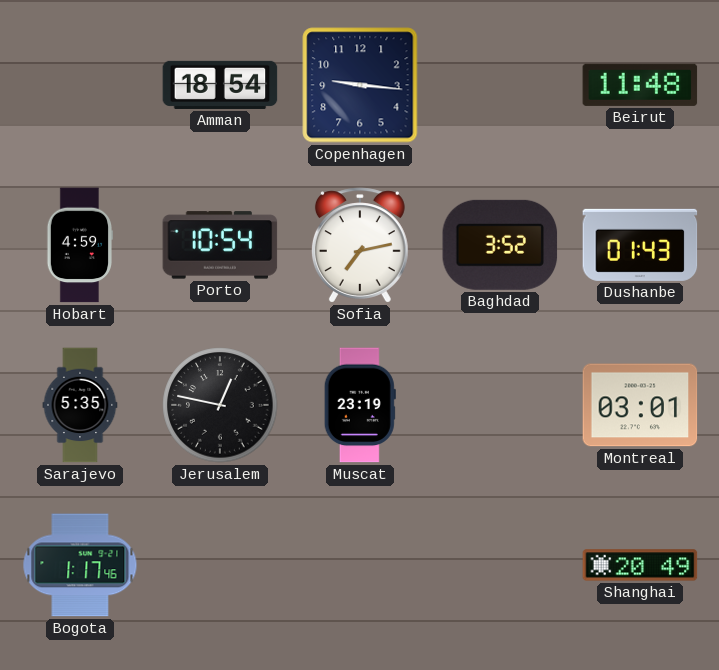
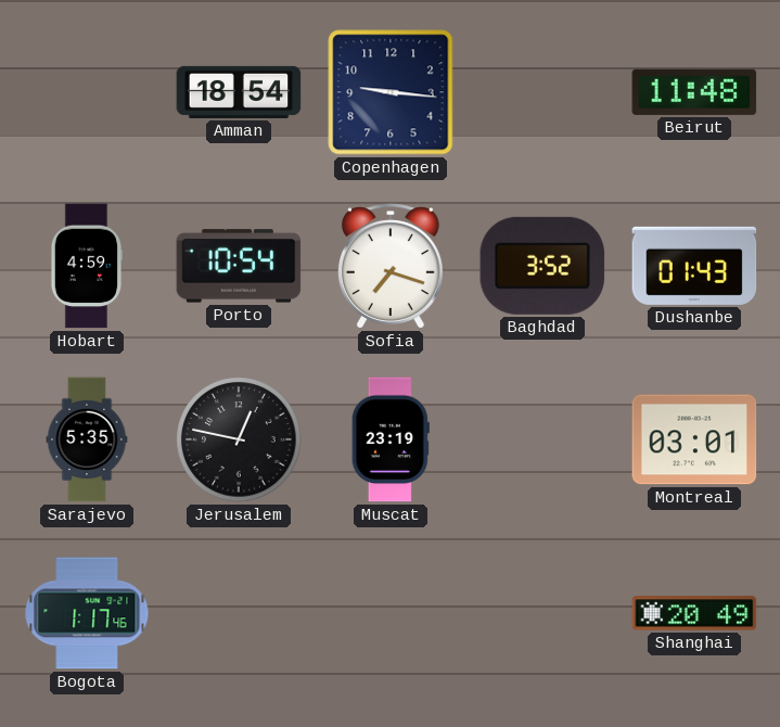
Sofia: 7:13 -> 7:18
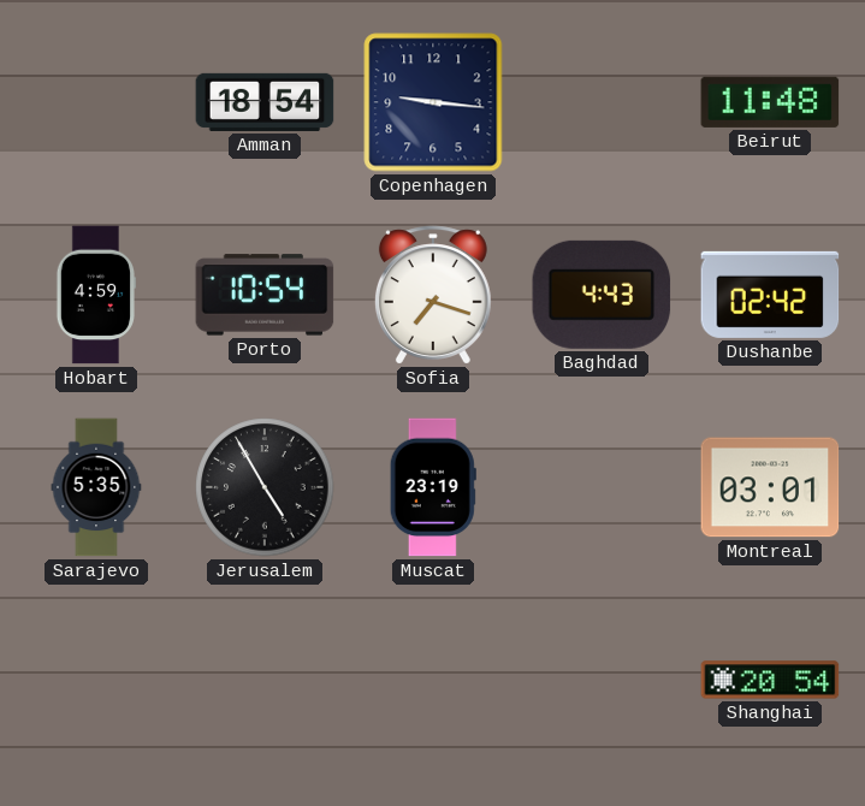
Baghdad: 3:52 -> 4:43
Dushanbe: 01:43 -> 02:42
Jerusalem: 12:47 -> 4:55
Bogota: 1:17 -> none
Shanghai: 20:49 -> 20:54
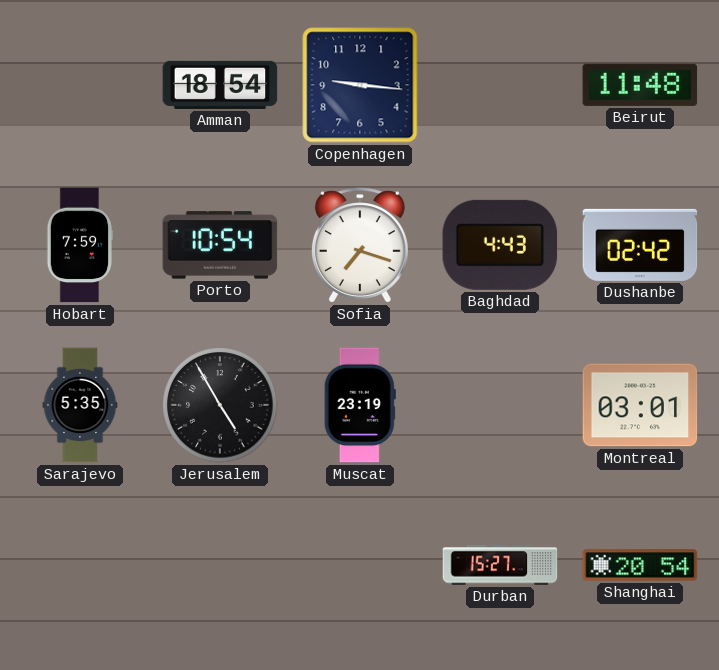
Hobart: 4:59 -> 7:59
Durban: none -> 15:27
